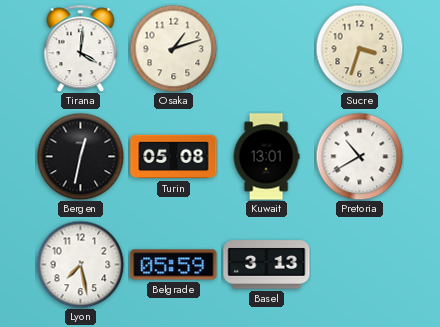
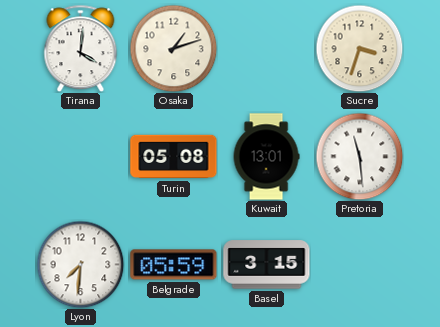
Bergen: 12:32 -> none
Pretoria: 10:40 -> 11:29
Lyon: 7:28 -> 7:31
Basel: 3:13 -> 3:15
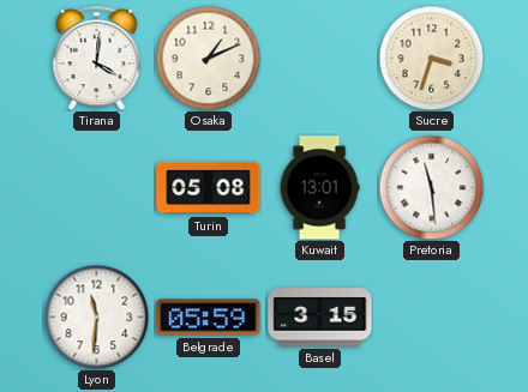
Osaka: 1:12 -> 1:11
Lyon: 7:31 -> 11:31
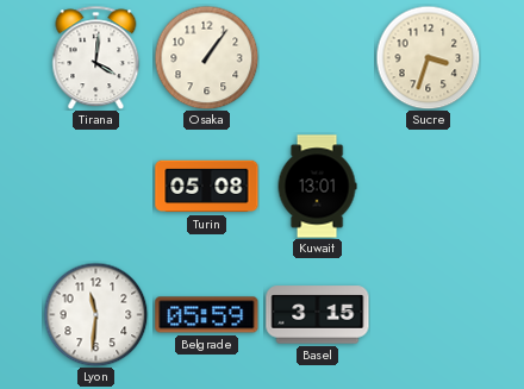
Osaka: 1:11 -> 1:06
Pretoria: 11:29 -> none
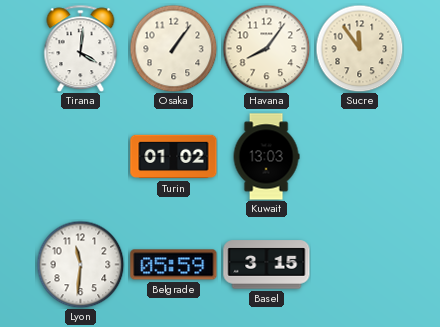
Havana: none -> 8:06
Sucre: 3:33 -> 11:54
Turin: 05:08 -> 01:02
Kuwait: 13:01 -> 13:03
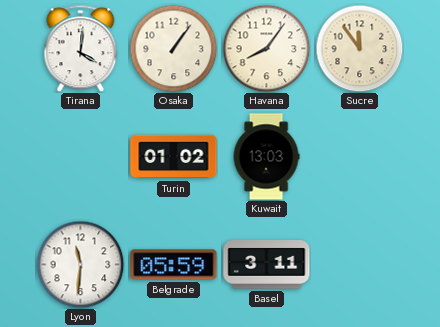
Basel: 3:15 -> 3:11
